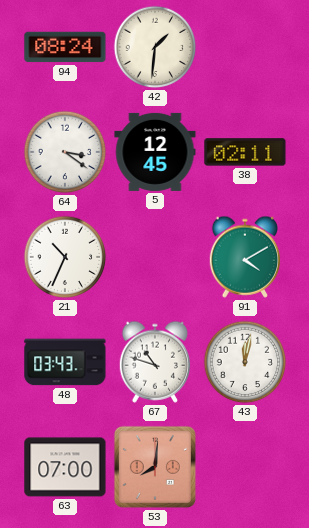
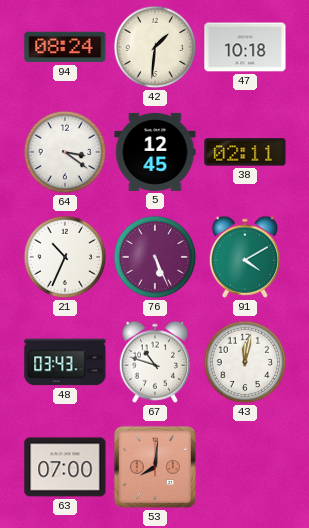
47: none -> 10:18
76: none -> 5:26
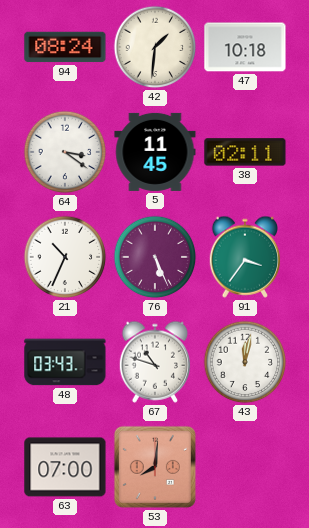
5: 12:45 -> 11:45
91: 4:10 -> 3:36
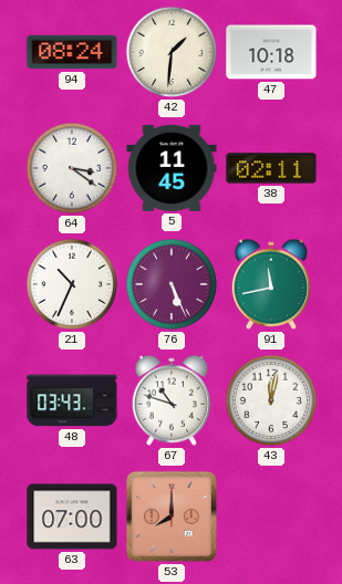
91: 3:36 -> 11:43
53: 8:01 -> 8:00
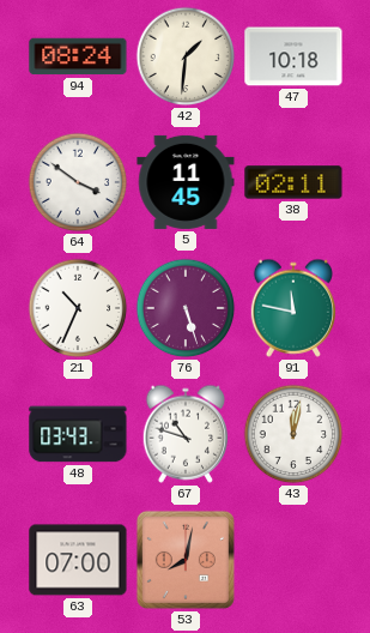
64: 3:21 -> 3:51
76: 5:26 -> 5:27
91: 11:43 -> 11:47
53: 8:00 -> 8:02
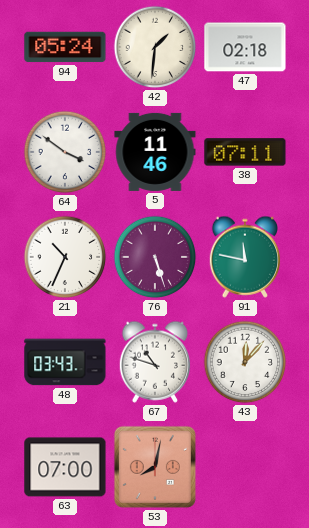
94: 08:24 -> 05:24
47: 10:18 -> 02:18
5: 11:45 -> 11:46
38: 02:11 -> 07:11
43: 12:02 -> 12:07
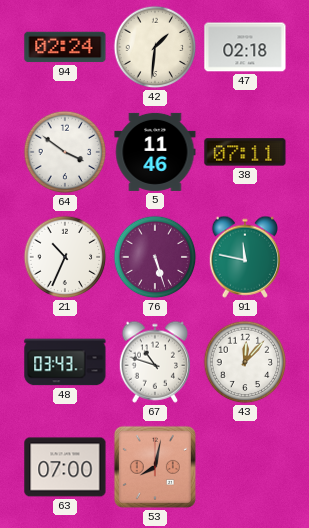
94: 05:24 -> 02:24
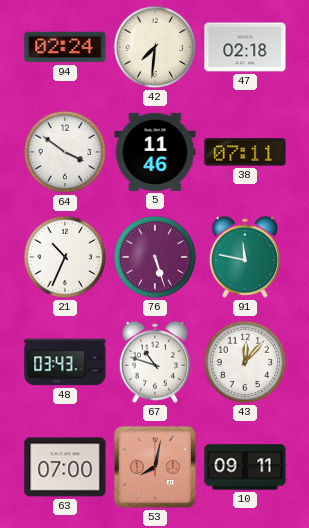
42: 1:31 -> 7:31
10: none -> 09:11
